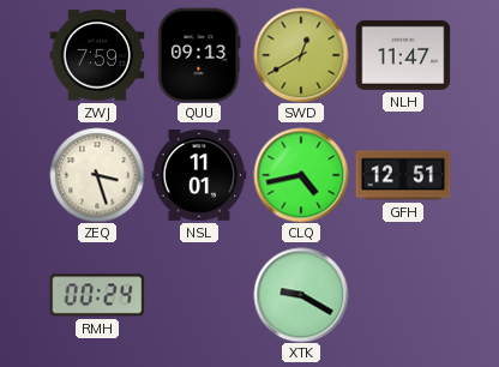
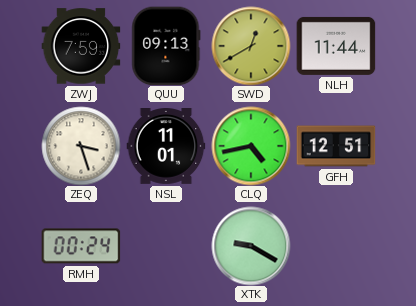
NLH: 11:47 -> 11:44
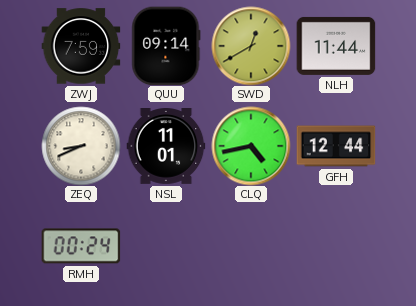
QUU: 09:13 -> 09:14
ZEQ: 3:27 -> 8:41
GFH: 12:51 -> 12:44
XTK: 9:20 -> none
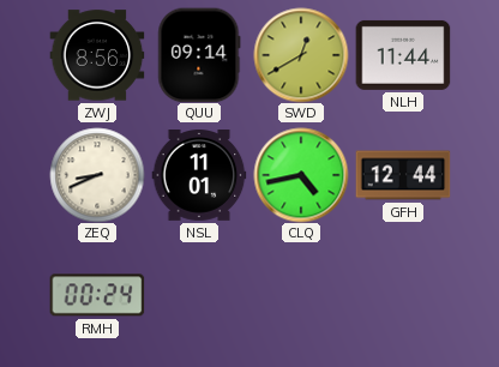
ZWJ: 7:59 -> 8:56
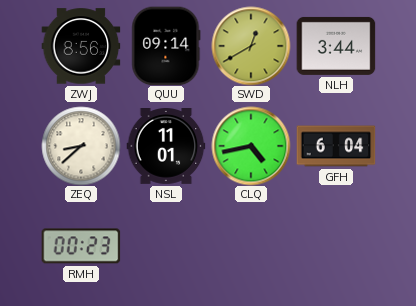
NLH: 11:44 -> 3:44
ZEQ: 8:41 -> 8:38
GFH: 12:44 -> 6:04
RMH: 00:24 -> 00:23
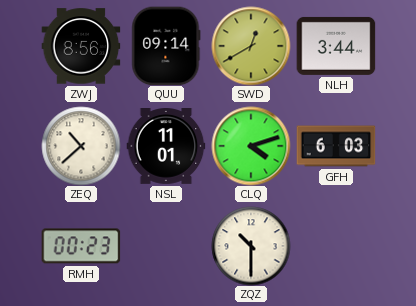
ZEQ: 8:38 -> 10:38
CLQ: 4:43 -> 4:12
GFH: 6:04 -> 6:03
ZQZ: none -> 10:30
